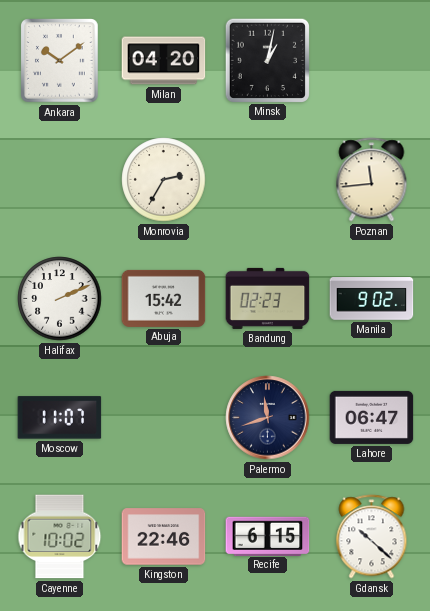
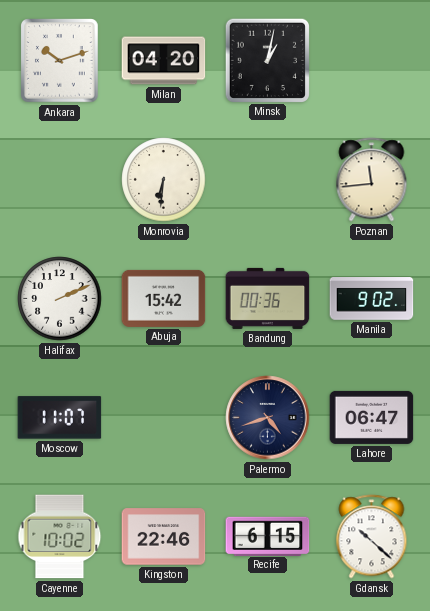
Ankara: 10:09 -> 10:12
Monrovia: 2:35 -> 6:31
Bandung: 02:23 -> 00:36
Palermo: 11:42 -> 4:42
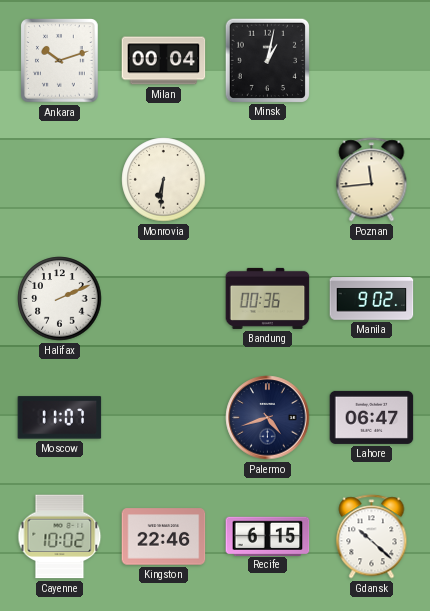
Milan: 04:20 -> 00:04
Abuja: 15:42 -> none
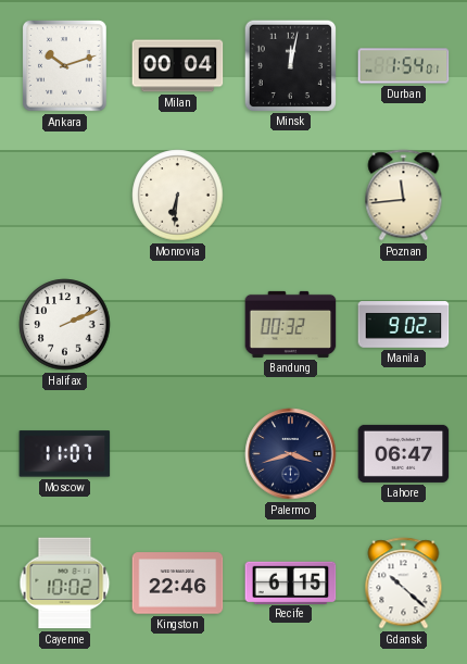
Minsk: 1:02 -> 12:02
Durban: none -> 1:54
Bandung: 00:36 -> 00:32
Palermo: 4:42 -> 3:42
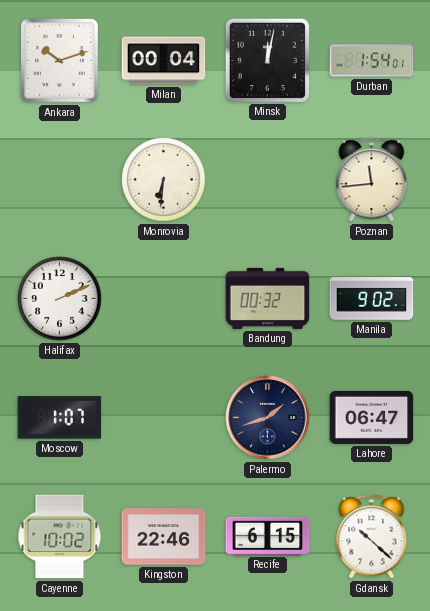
Moscow: 11:07 -> 1:07
Palermo: 3:42 -> 1:42
